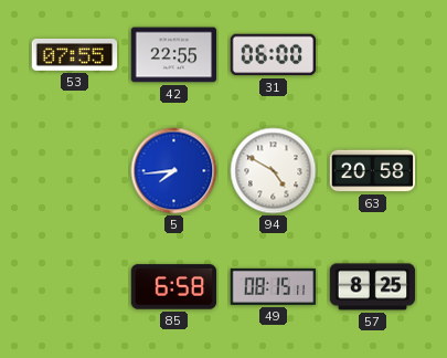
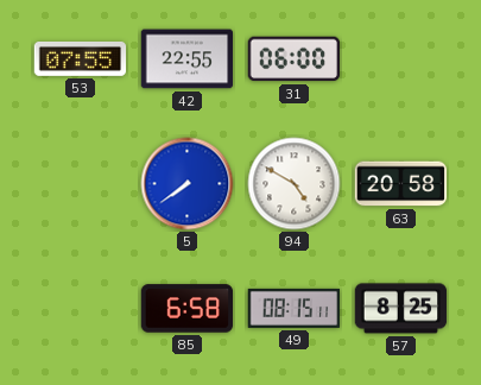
5: 7:44 -> 7:39
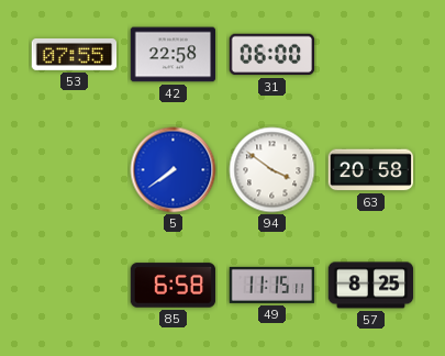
42: 22:55 -> 22:58
94: 4:50 -> 3:51
49: 08:15 -> 11:15
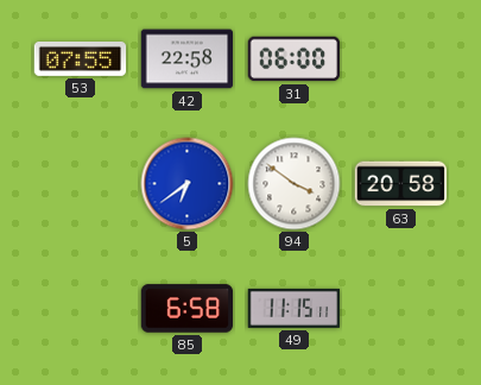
5: 7:39 -> 6:39
57: 8:25 -> none
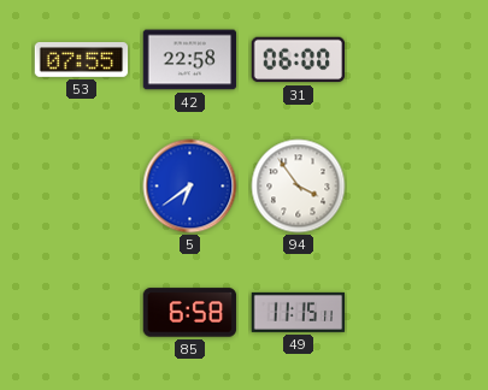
94: 3:51 -> 3:54
63: 20:58 -> none
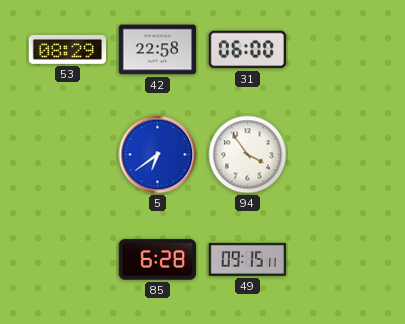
53: 07:55 -> 08:29
85: 6:58 -> 6:28
49: 11:15 -> 09:15
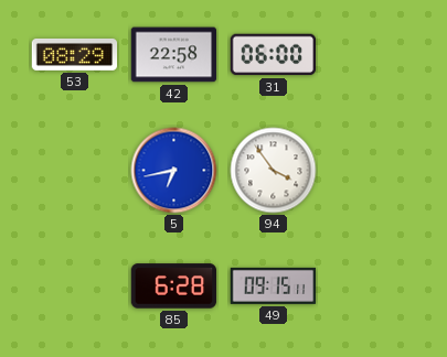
5: 6:39 -> 6:43
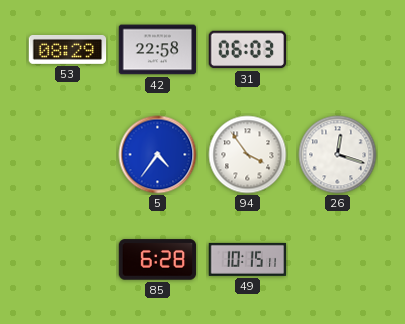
31: 06:00 -> 06:03
5: 6:43 -> 4:36
26: none -> 12:18
49: 09:15 -> 10:15
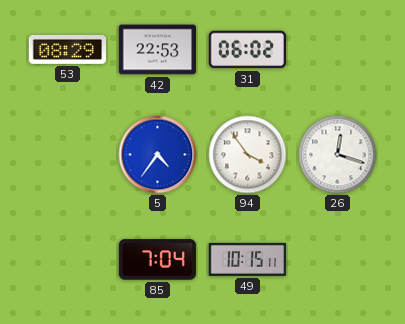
42: 22:58 -> 22:53
31: 06:03 -> 06:02
85: 6:28 -> 7:04
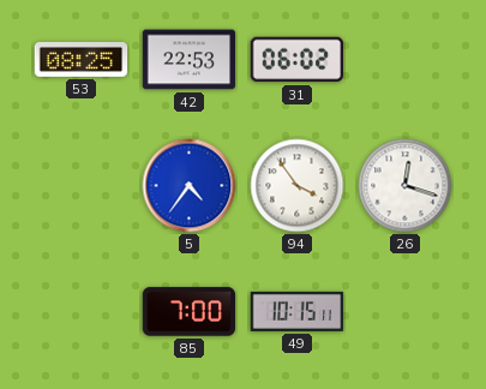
53: 08:29 -> 08:25
85: 7:04 -> 7:00
